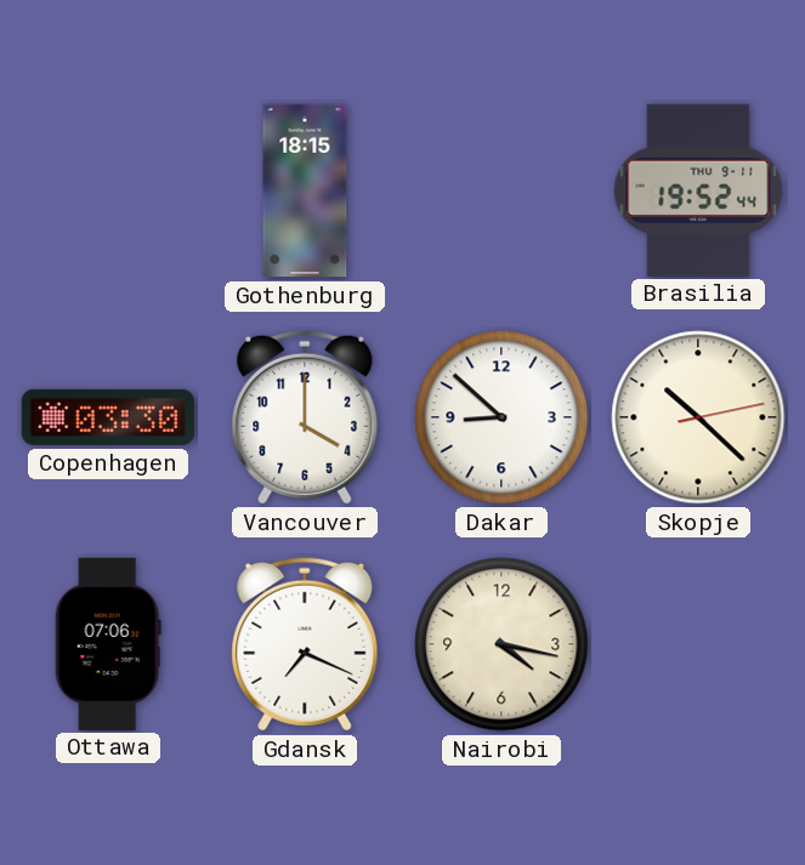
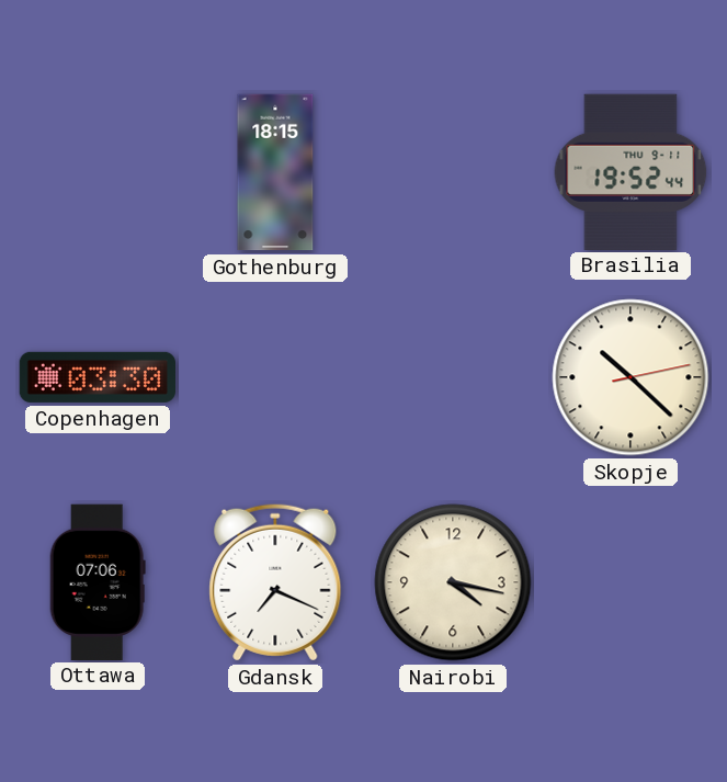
Vancouver: 4:00 -> none
Dakar: 8:52 -> none
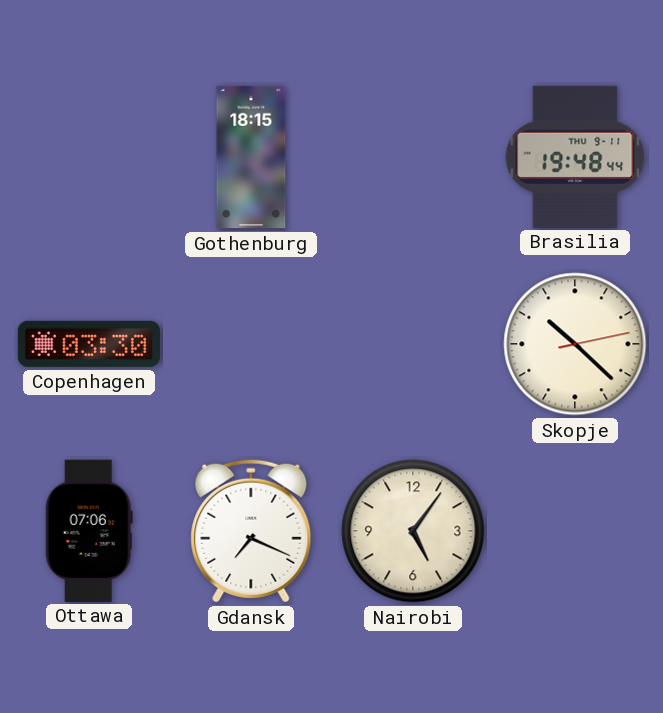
Brasilia: 19:52 -> 19:48
Nairobi: 4:17 -> 5:06
